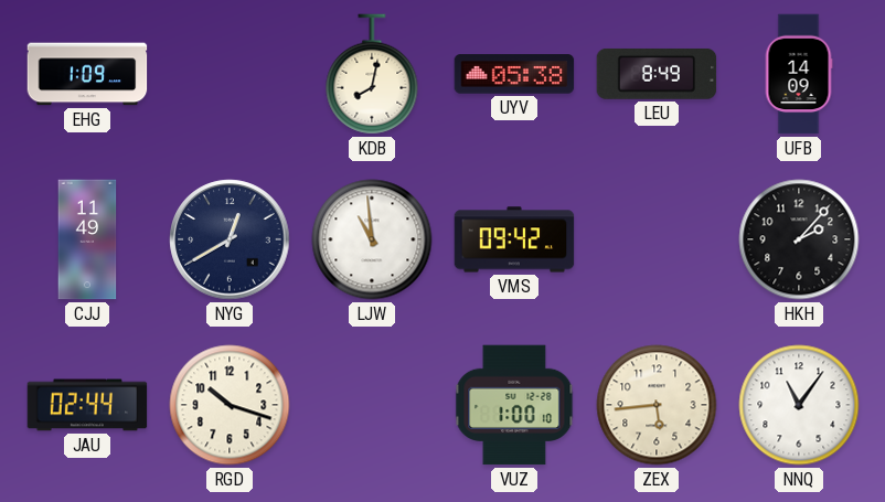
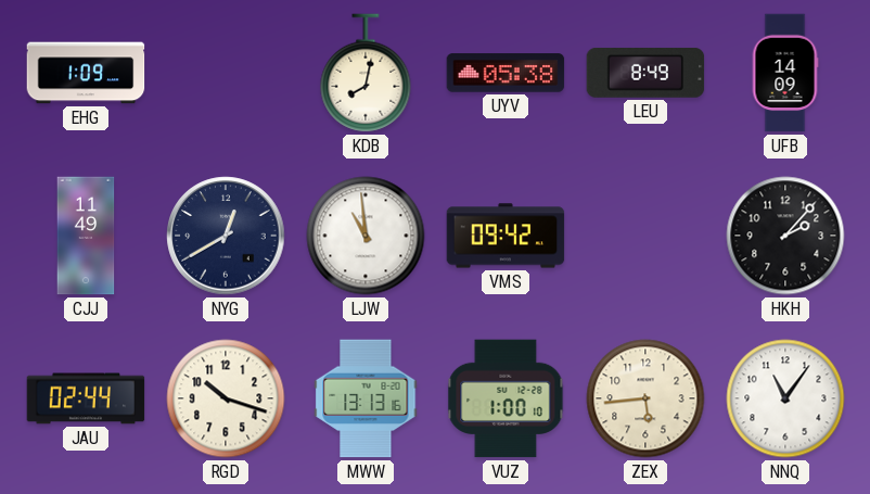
MWW: none -> 13:13
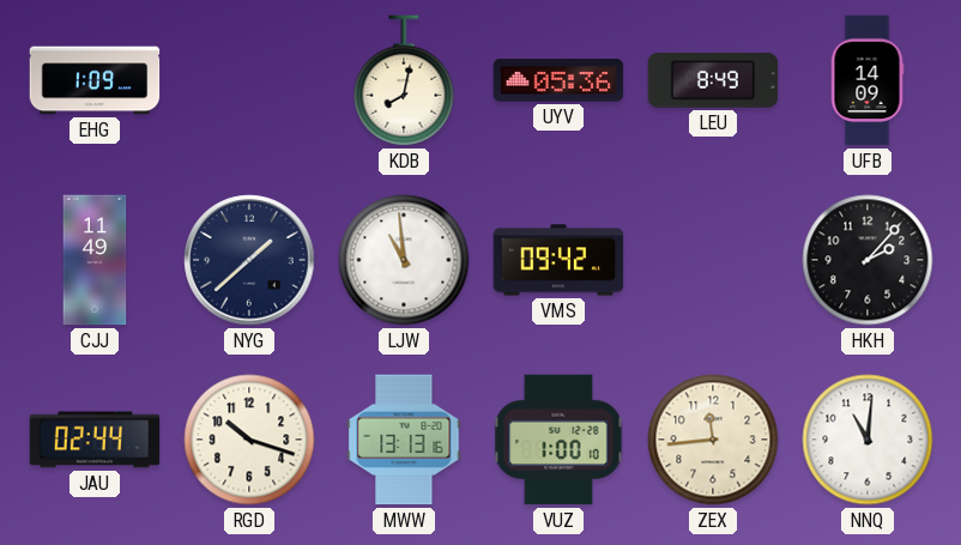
UYV: 05:38 -> 05:36
NYG: 12:40 -> 1:38
ZEX: 5:44 -> 11:44
NNQ: 11:06 -> 11:01
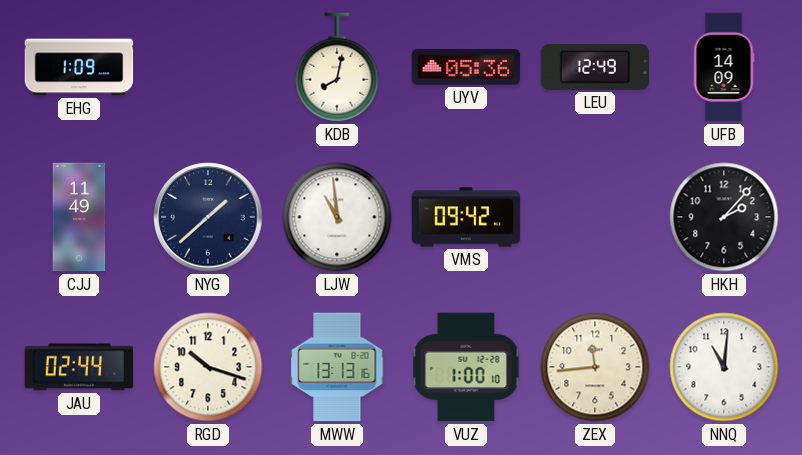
LEU: 8:49 -> 12:49
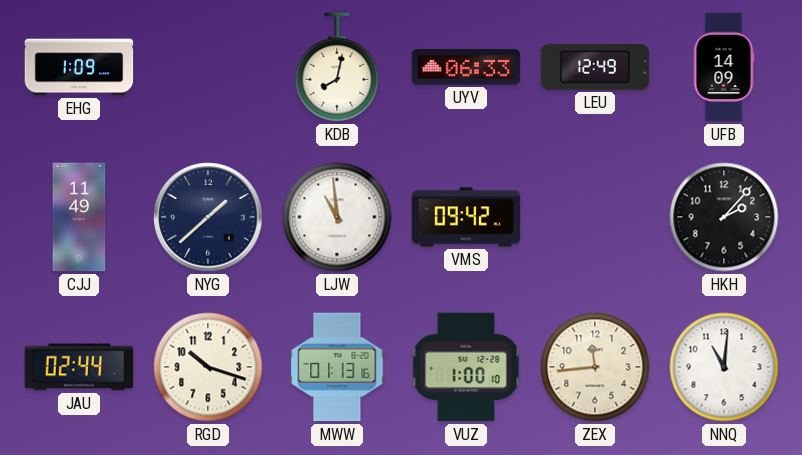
UYV: 05:36 -> 06:33
MWW: 13:13 -> 01:13
